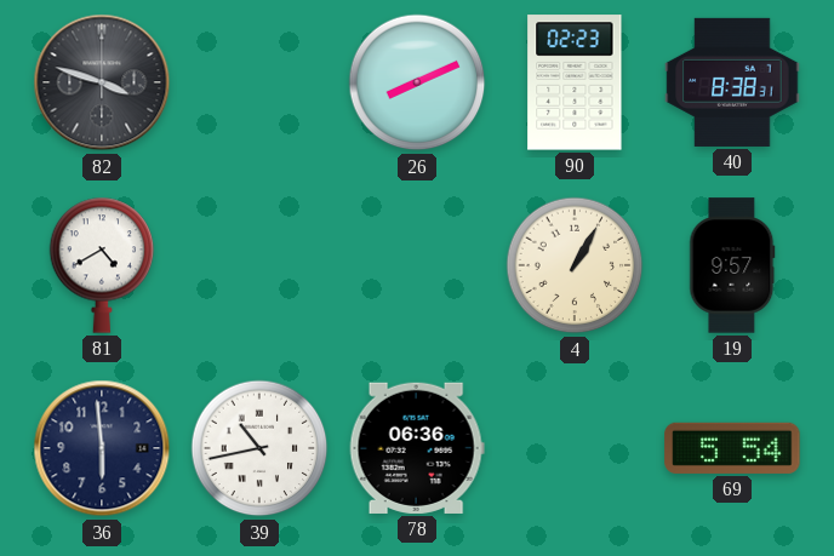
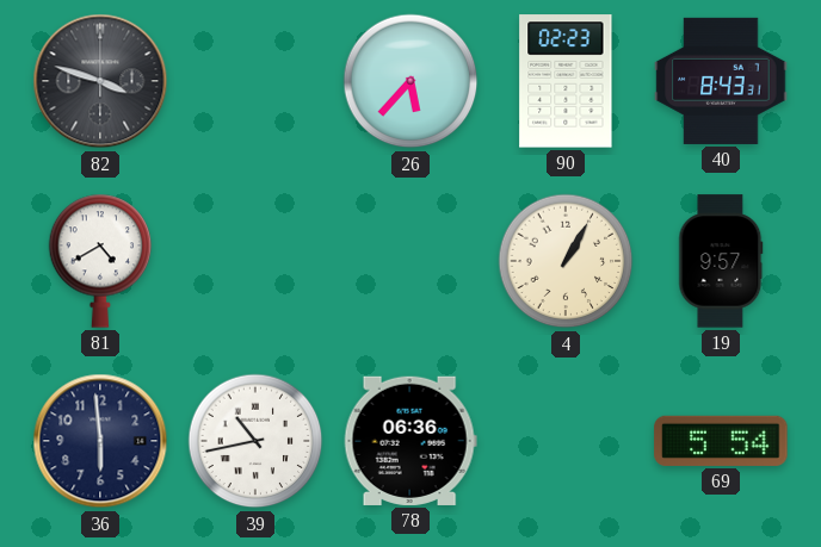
26: 8:11 -> 5:37
40: 8:38 -> 8:43
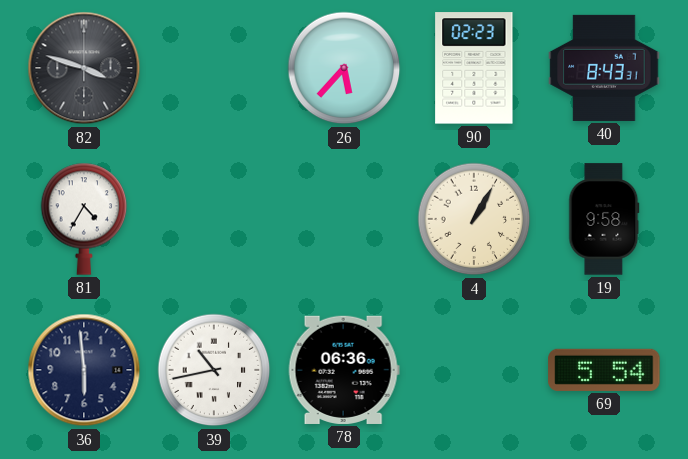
81: 4:40 -> 4:35
19: 9:57 -> 9:58
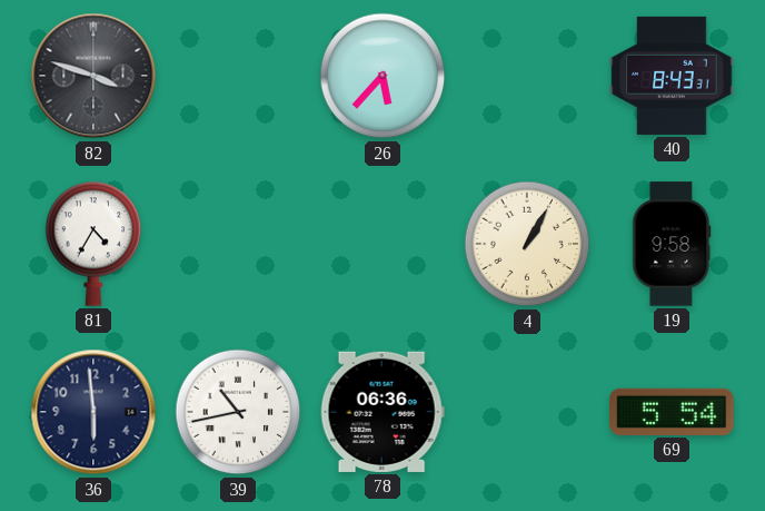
90: 02:23 -> none
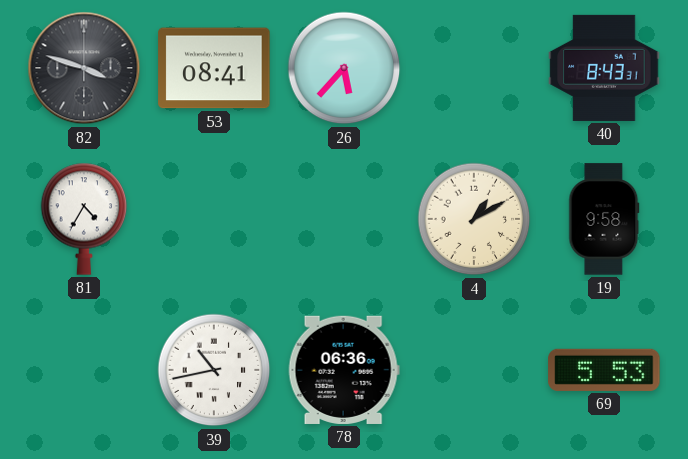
53: none -> 08:41
4: 1:05 -> 1:10
36: 5:59 -> none
69: 5:54 -> 5:53
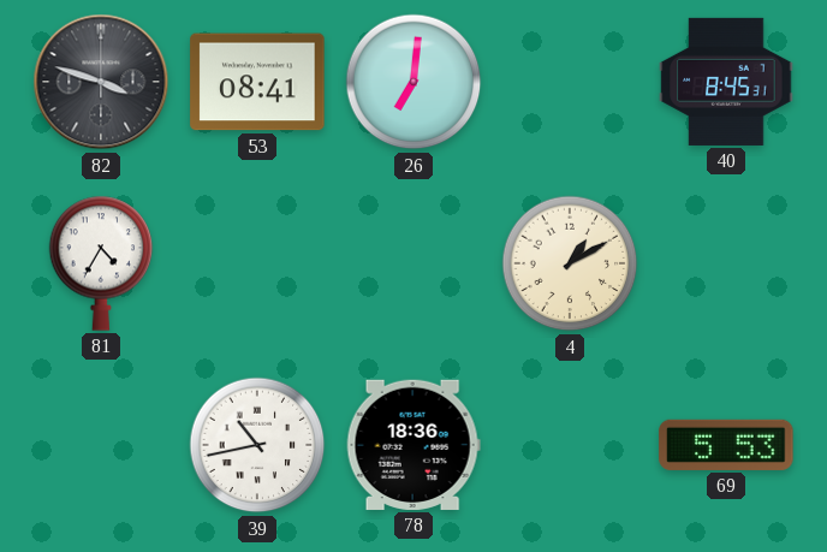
26: 5:37 -> 7:01
40: 8:43 -> 8:45
19: 9:58 -> none
78: 06:36 -> 18:36
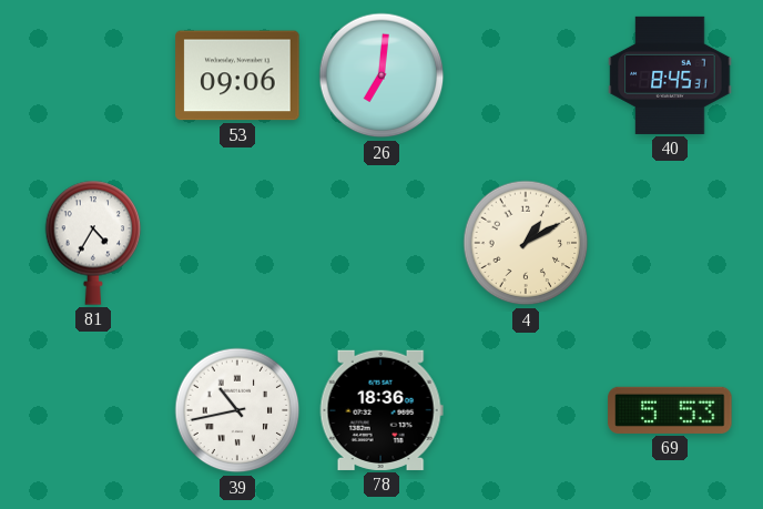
82: 3:48 -> none
53: 08:41 -> 09:06
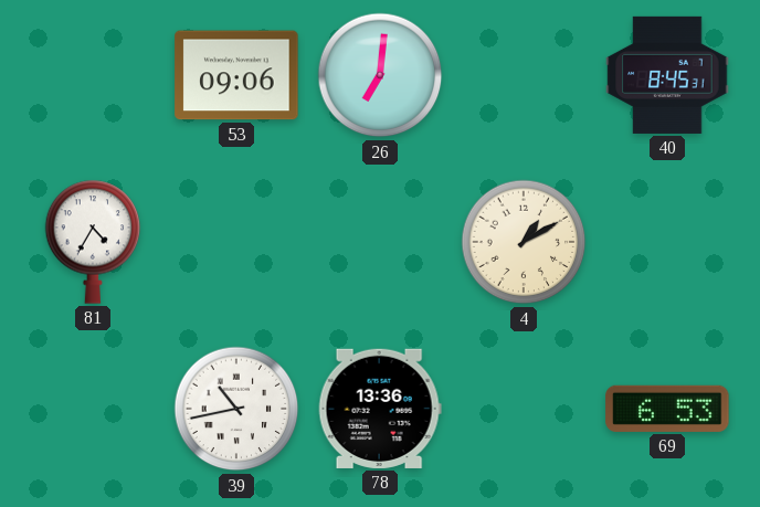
78: 18:36 -> 13:36
69: 5:53 -> 6:53
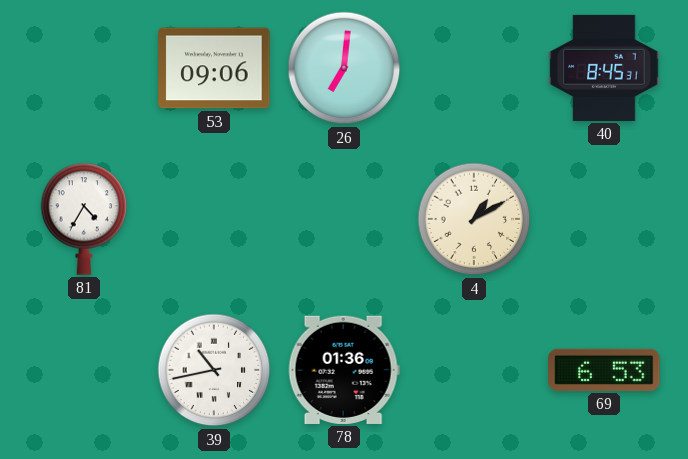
78: 13:36 -> 01:36
